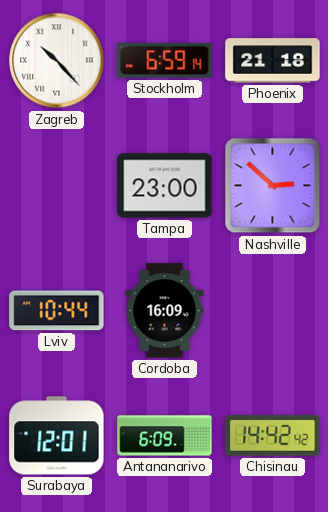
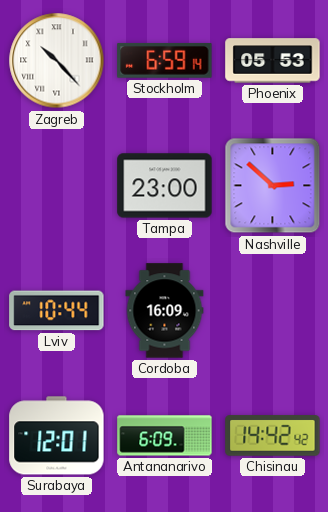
Phoenix: 21:18 -> 05:53
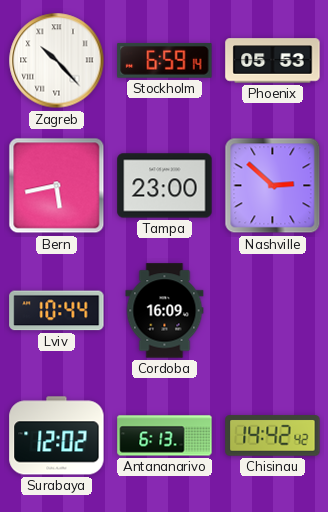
Bern: none -> 5:43
Surabaya: 12:01 -> 12:02
Antananarivo: 6:09 -> 6:13
